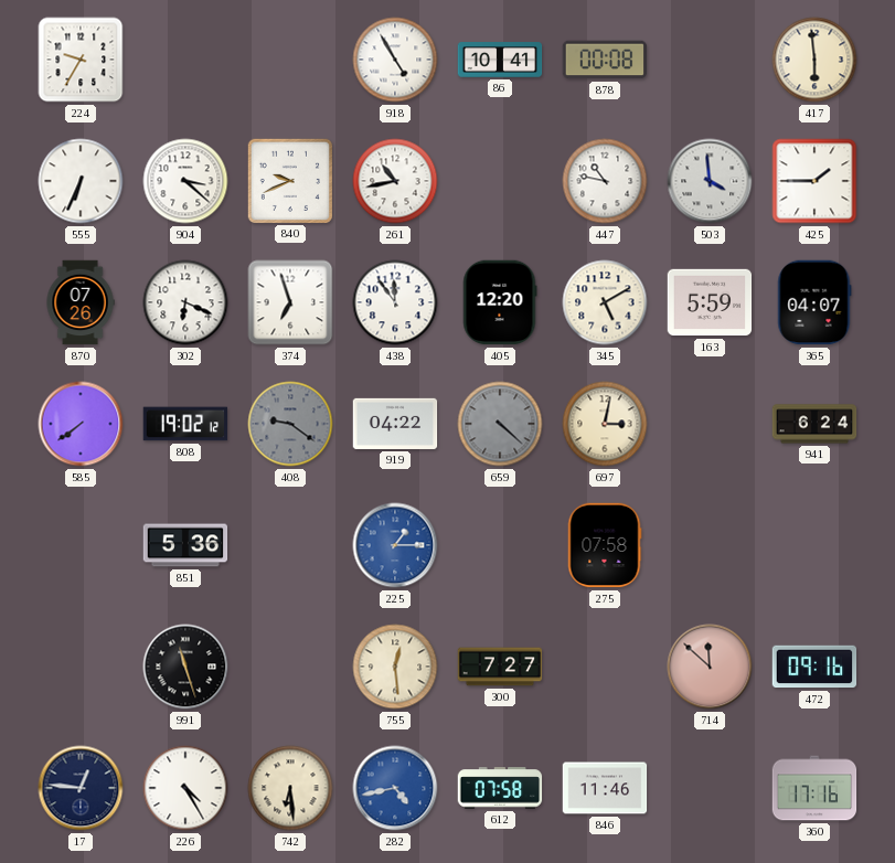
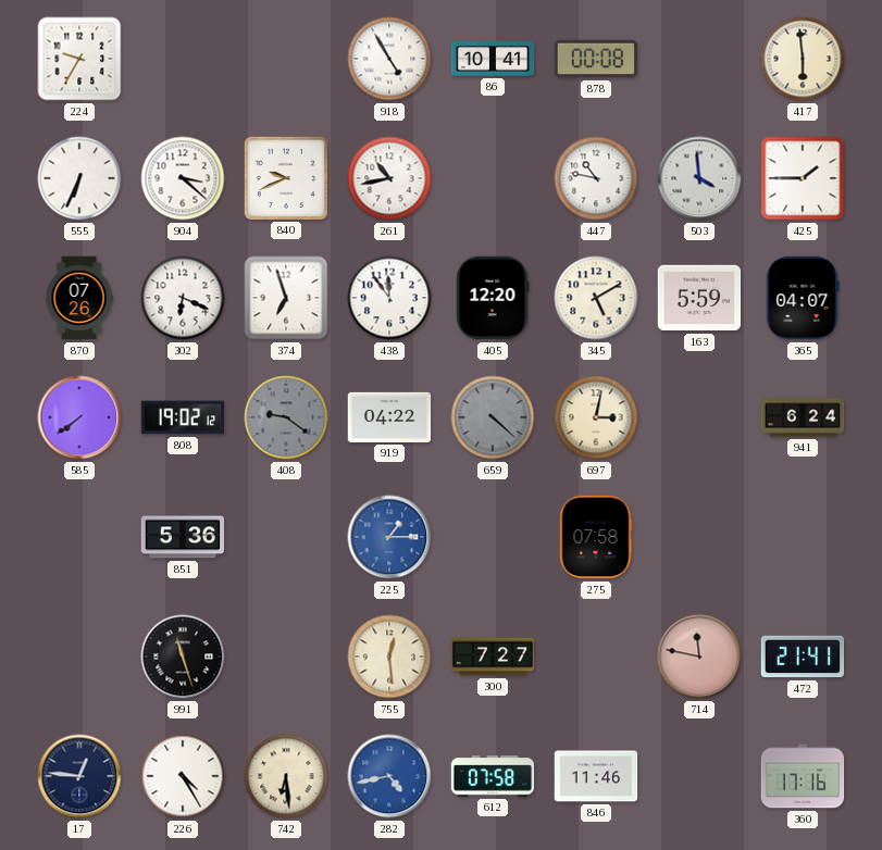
714: 11:52 -> 11:47
472: 09:16 -> 21:41
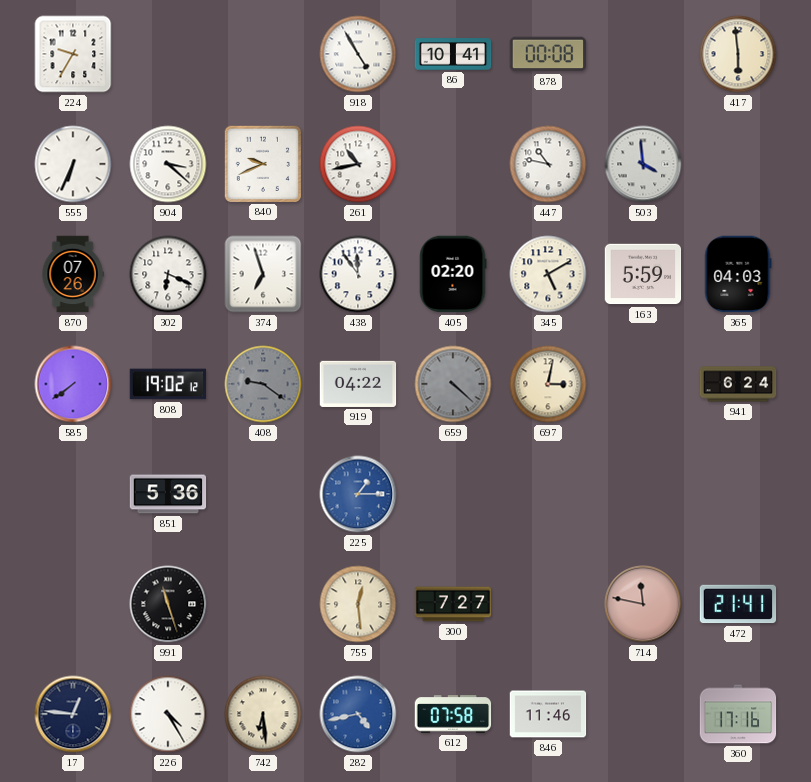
425: 1:45 -> none
405: 12:20 -> 02:20
365: 04:07 -> 04:03
275: 07:58 -> none
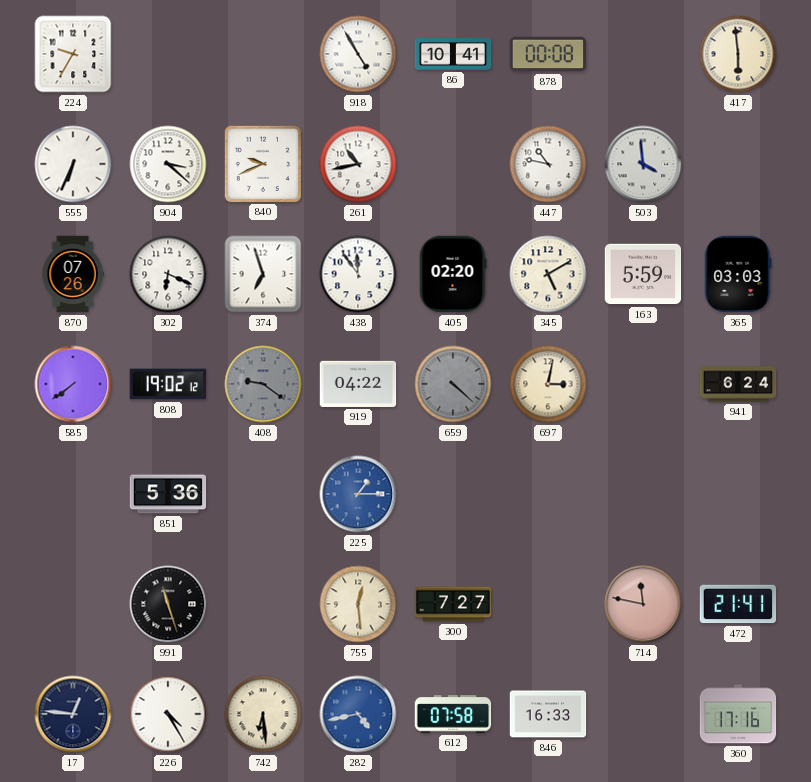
365: 04:03 -> 03:03
846: 11:46 -> 16:33
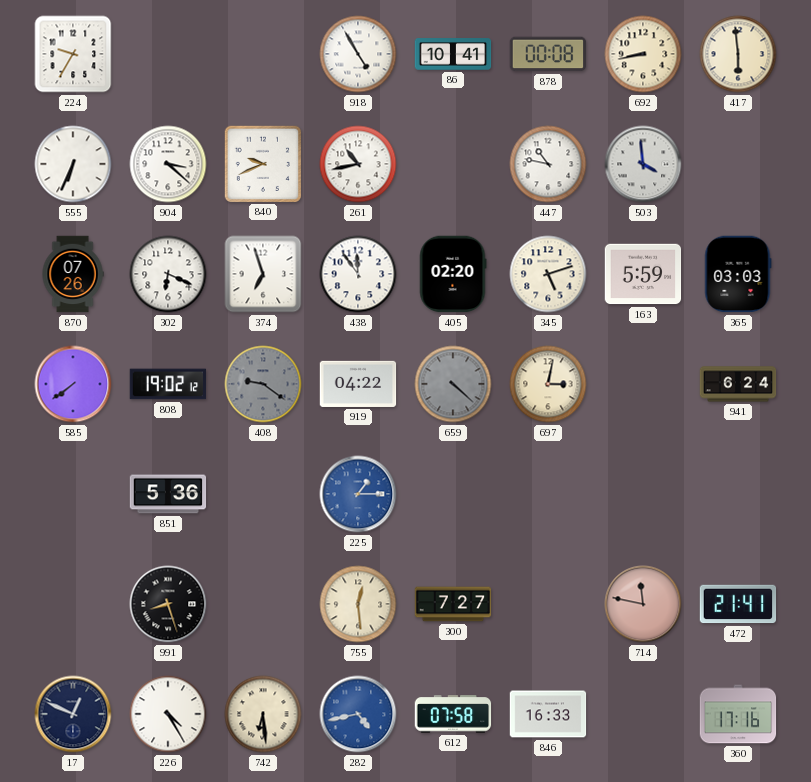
692: none -> 8:43
345: 5:10 -> 5:12
991: 11:27 -> 8:27
17: 12:46 -> 12:49
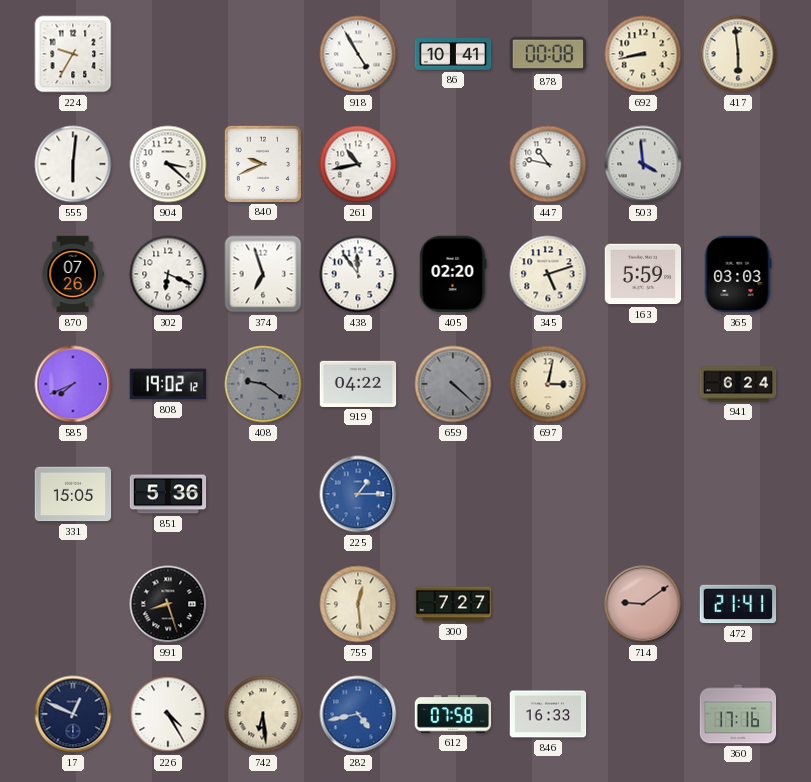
555: 6:34 -> 6:01
585: 7:39 -> 7:41
331: none -> 15:05
714: 11:47 -> 9:09
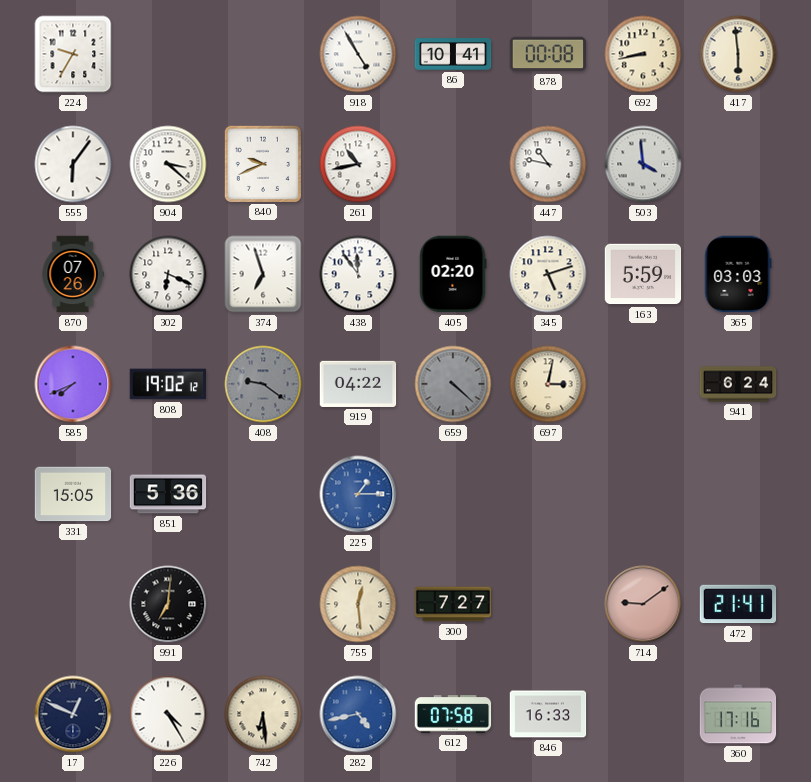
555: 6:01 -> 6:06
991: 8:27 -> 7:01
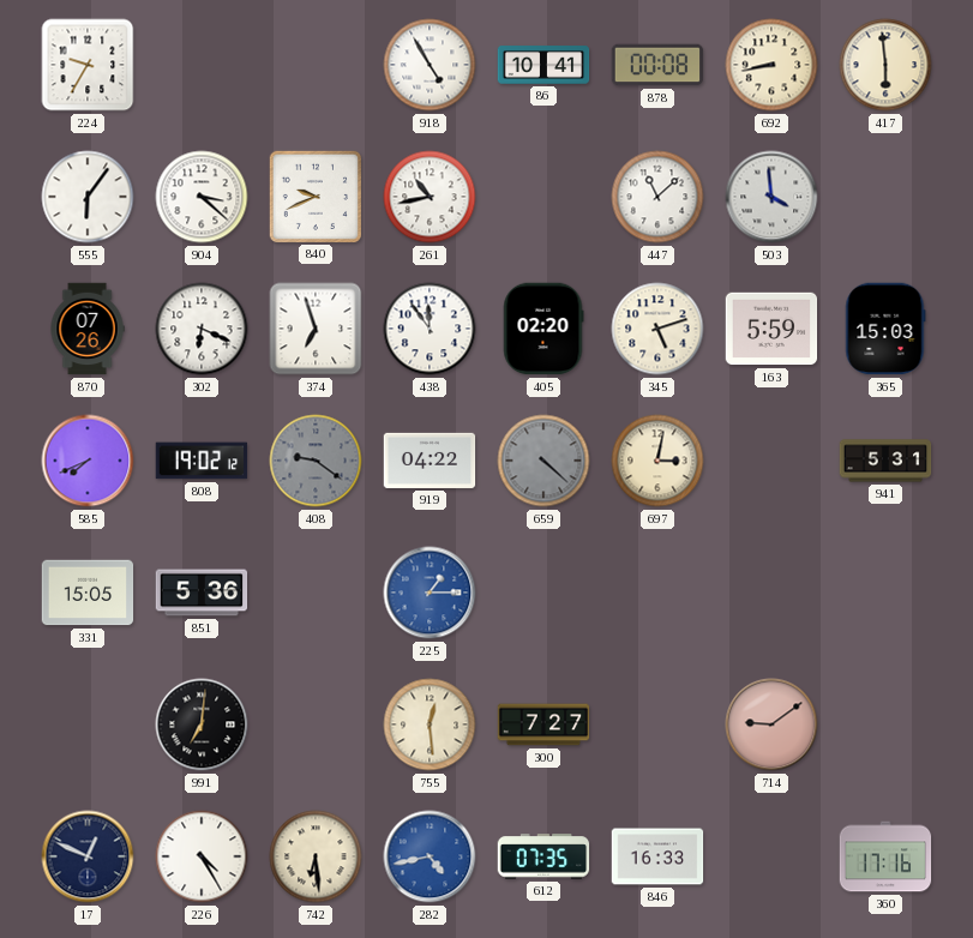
447: 10:47 -> 11:08
365: 03:03 -> 15:03
941: 6:24 -> 5:31
472: 21:41 -> none
612: 07:58 -> 07:35
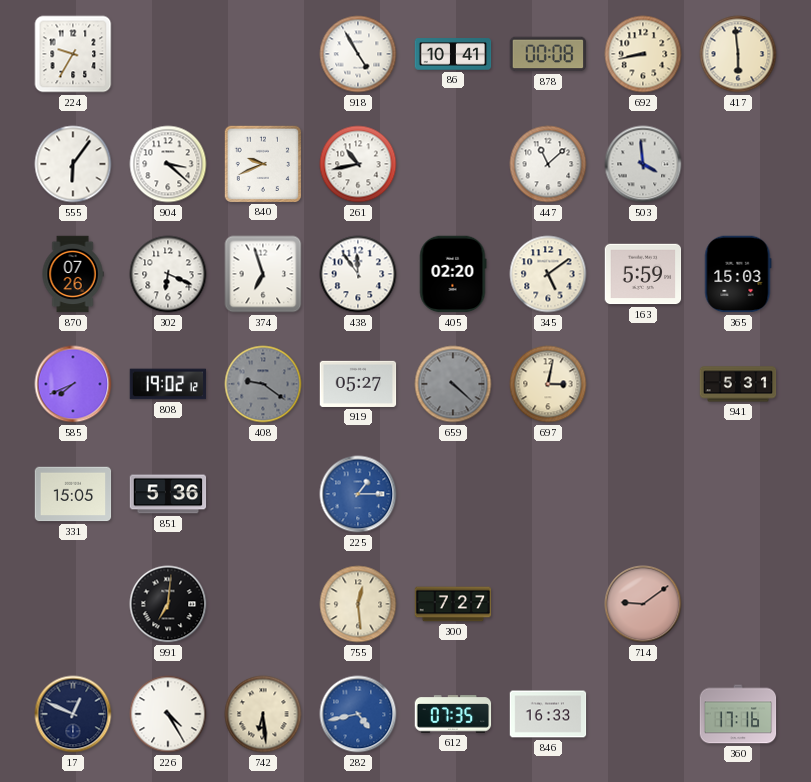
345: 5:12 -> 5:09
919: 04:22 -> 05:27
